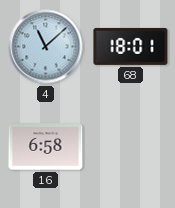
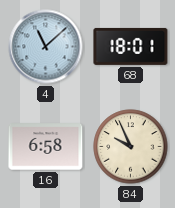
84: none -> 9:56
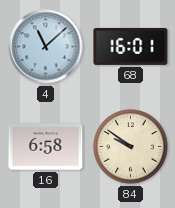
68: 18:01 -> 16:01
84: 9:56 -> 9:51
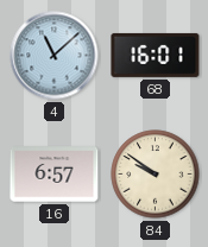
16: 6:58 -> 6:57
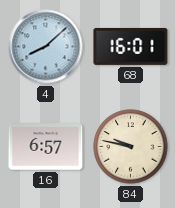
4: 11:08 -> 8:08
84: 9:51 -> 9:47
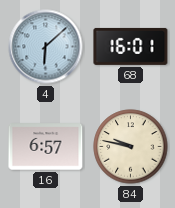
4: 8:08 -> 6:08
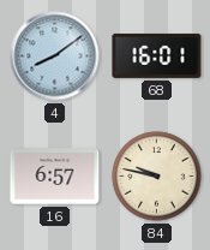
4: 6:08 -> 8:09
